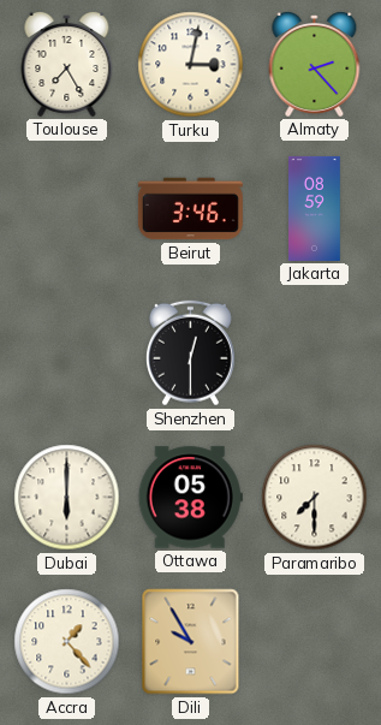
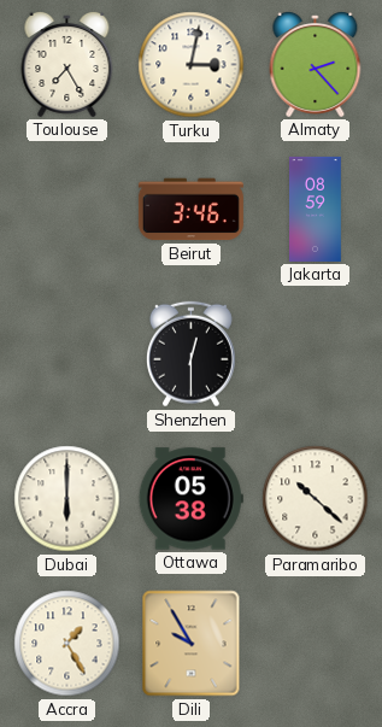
Paramaribo: 7:30 -> 10:22
Accra: 1:23 -> 1:25
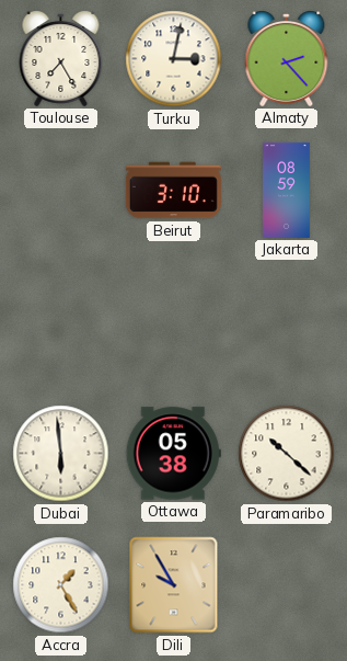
Beirut: 3:46 -> 3:10
Shenzhen: 12:30 -> none
Dubai: 6:00 -> 5:59
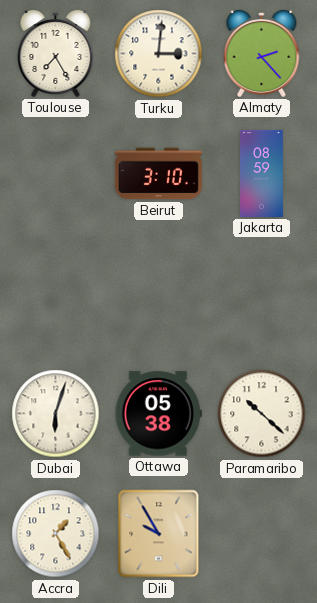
Turku: 3:02 -> 3:01
Dubai: 5:59 -> 6:03
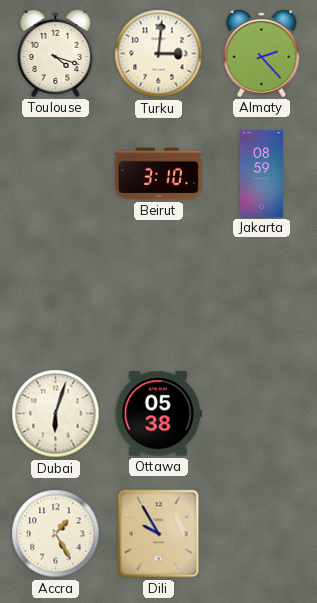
Toulouse: 7:25 -> 4:18
Paramaribo: 10:22 -> none
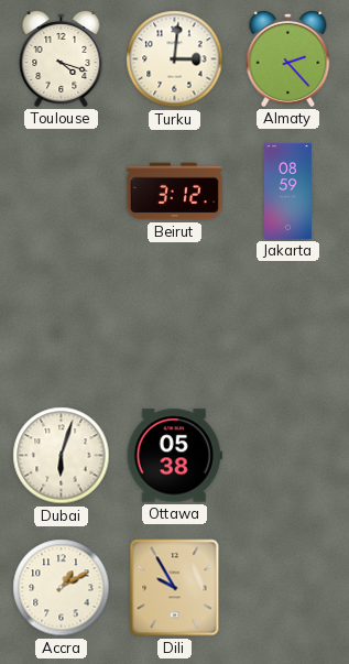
Beirut: 3:10 -> 3:12
Accra: 1:25 -> 1:10
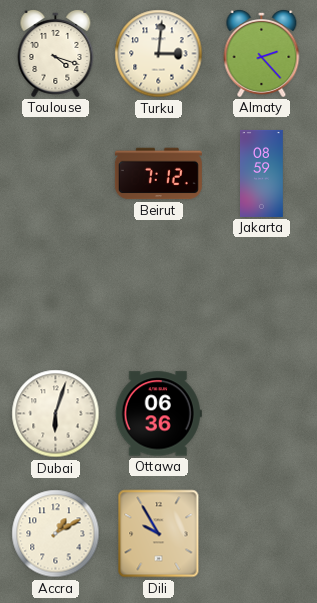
Beirut: 3:12 -> 7:12
Ottawa: 05:38 -> 06:36
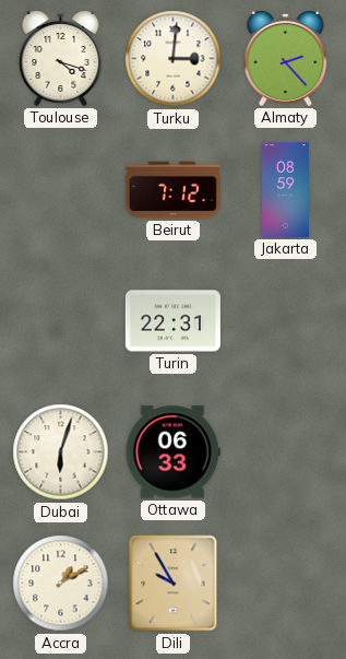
Turin: none -> 22:31
Ottawa: 06:36 -> 06:33
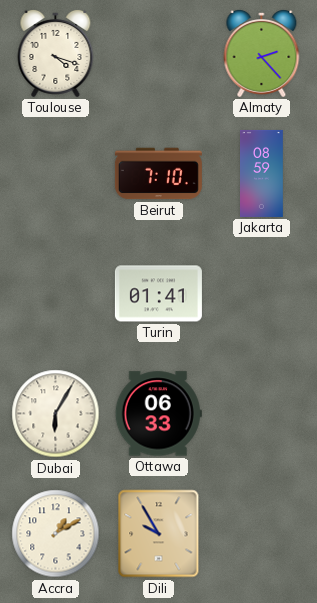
Turku: 3:01 -> none
Beirut: 7:12 -> 7:10
Turin: 22:31 -> 01:41
Dubai: 6:03 -> 6:05
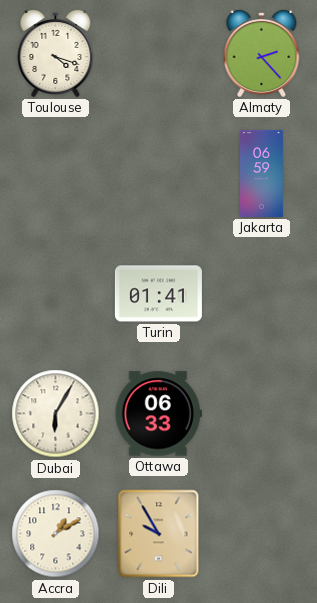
Beirut: 7:10 -> none
Jakarta: 08:59 -> 06:59
